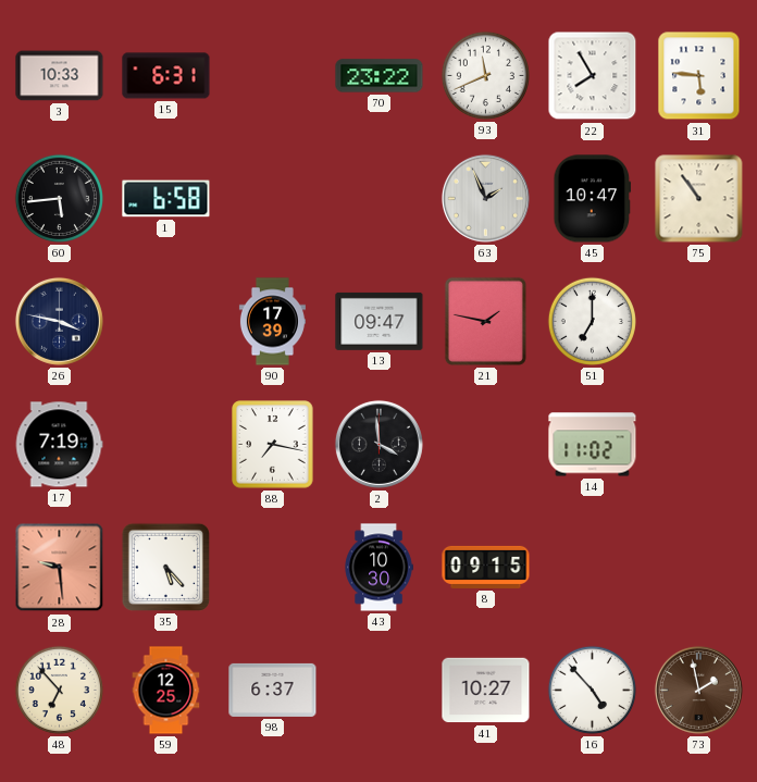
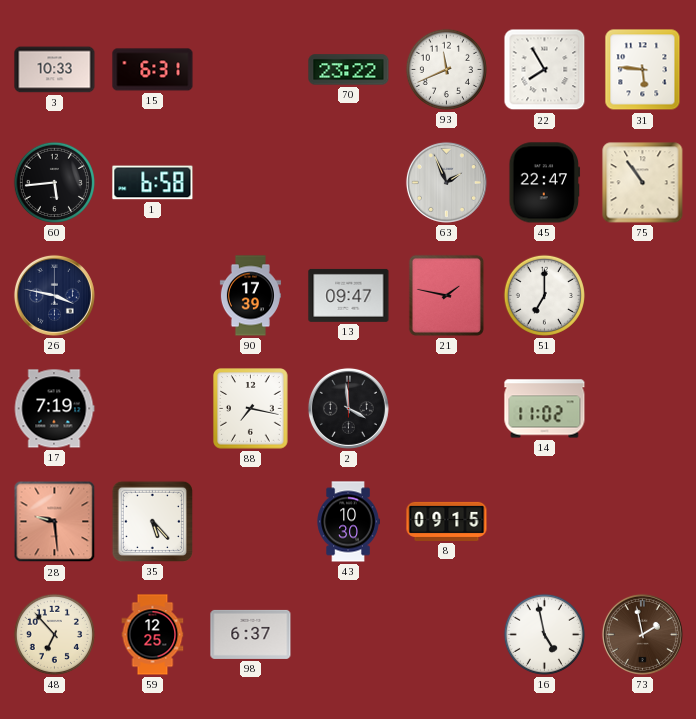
45: 10:47 -> 22:47
41: 10:27 -> none
16: 4:53 -> 4:58
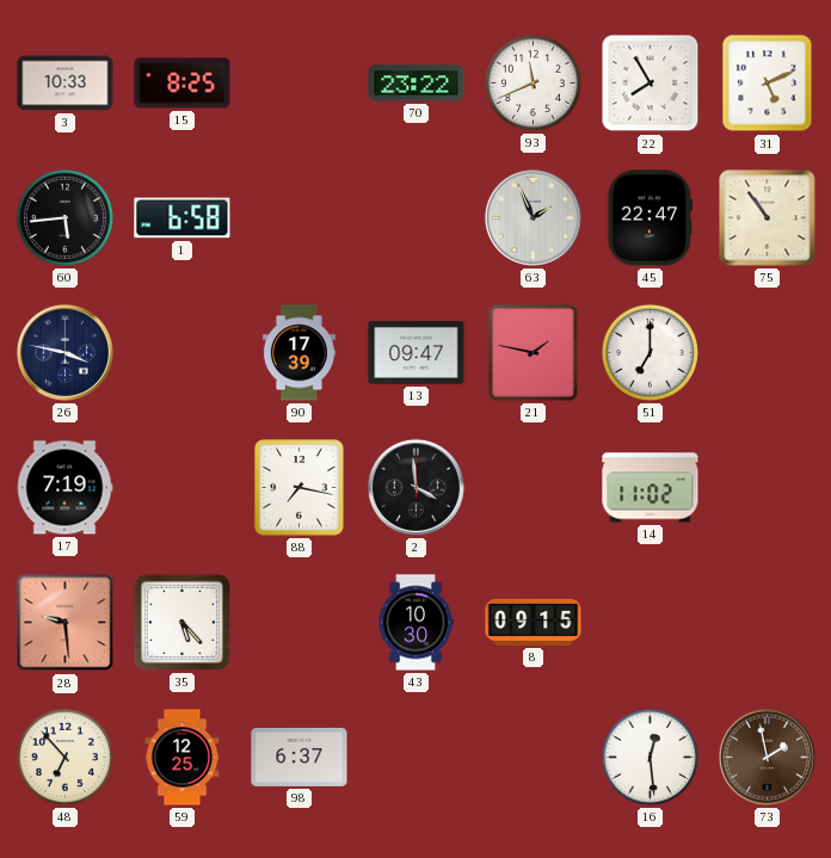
15: 6:31 -> 8:25
31: 5:46 -> 5:11
16: 4:58 -> 12:29
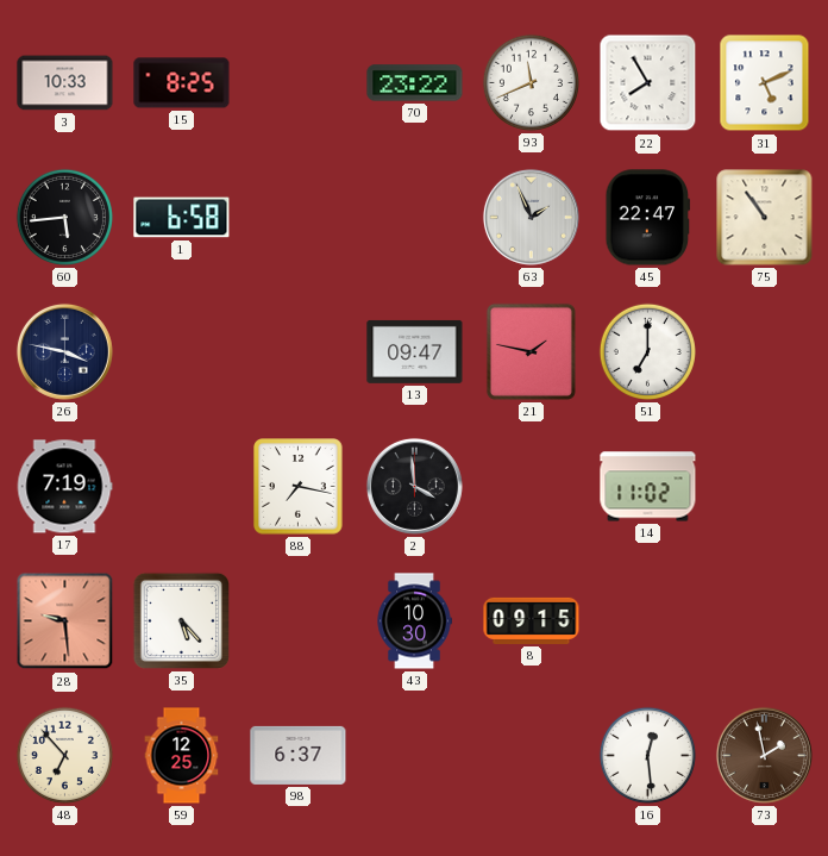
90: 17:39 -> none
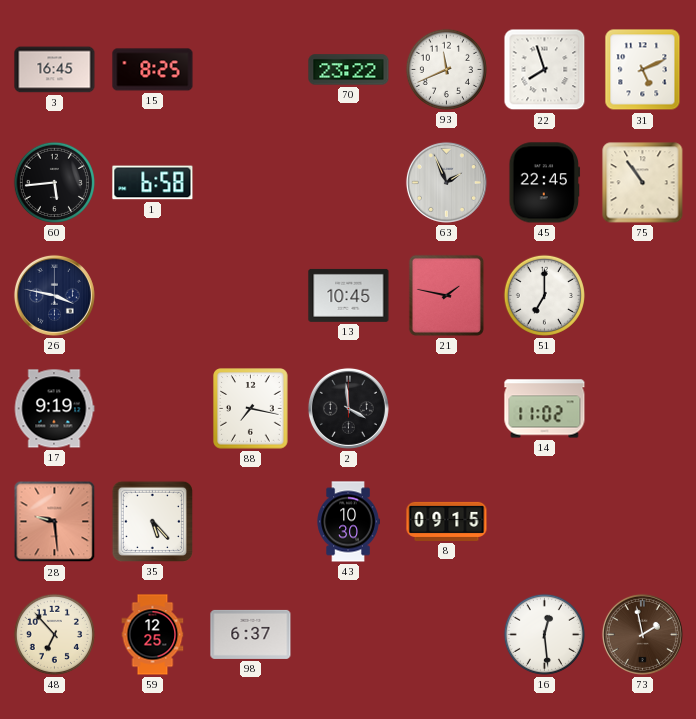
3: 10:33 -> 16:45
22: 7:55 -> 7:57
45: 22:47 -> 22:45
13: 09:47 -> 10:45
17: 7:19 -> 9:19
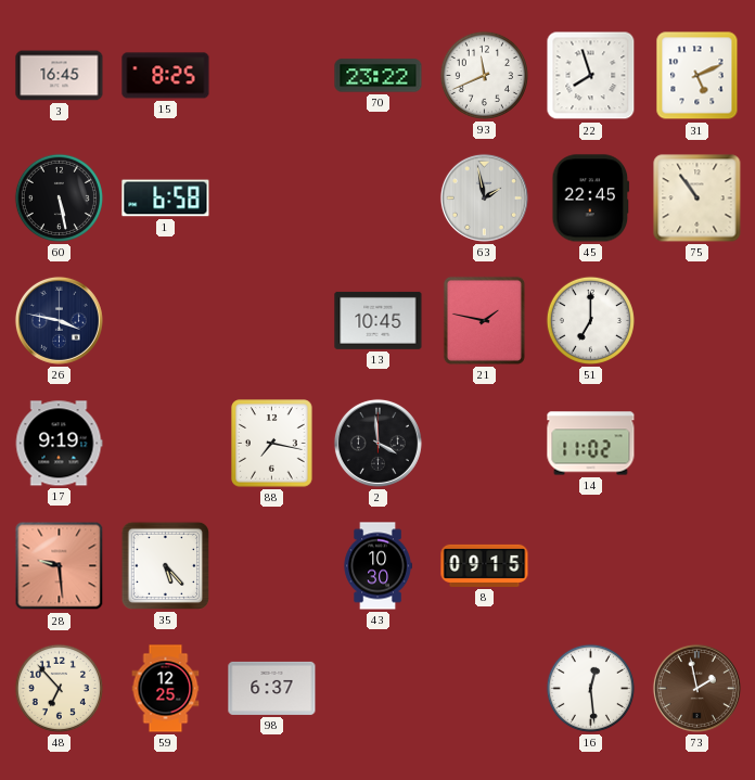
60: 5:44 -> 5:28
63: 1:56 -> 1:58
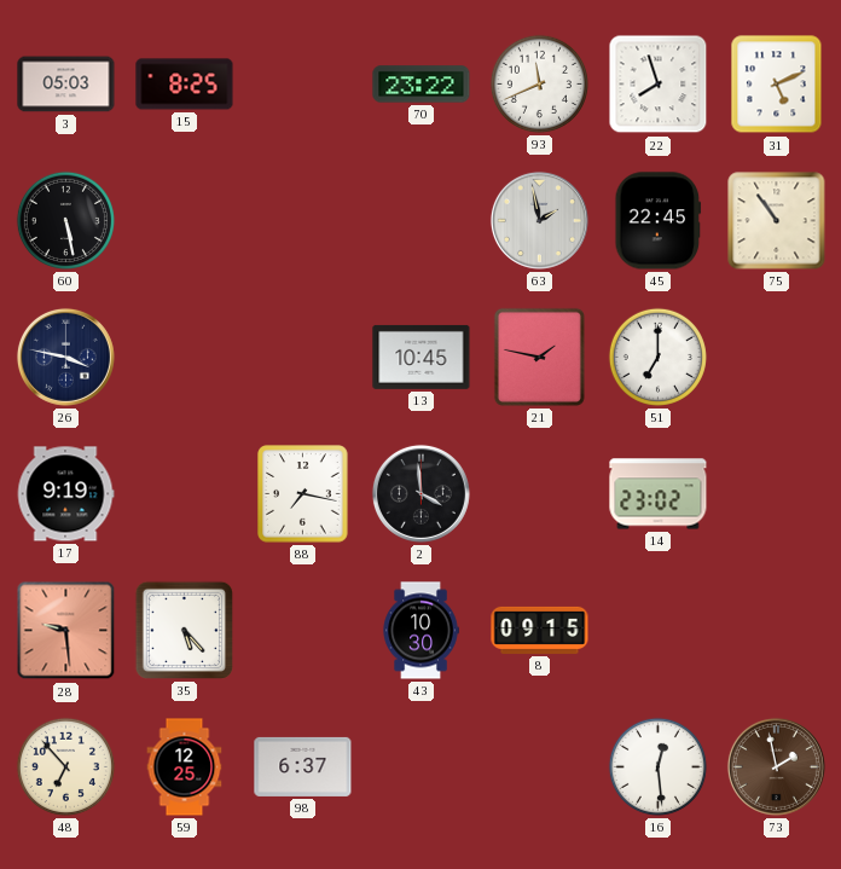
3: 16:45 -> 05:03
1: 6:58 -> none
14: 11:02 -> 23:02
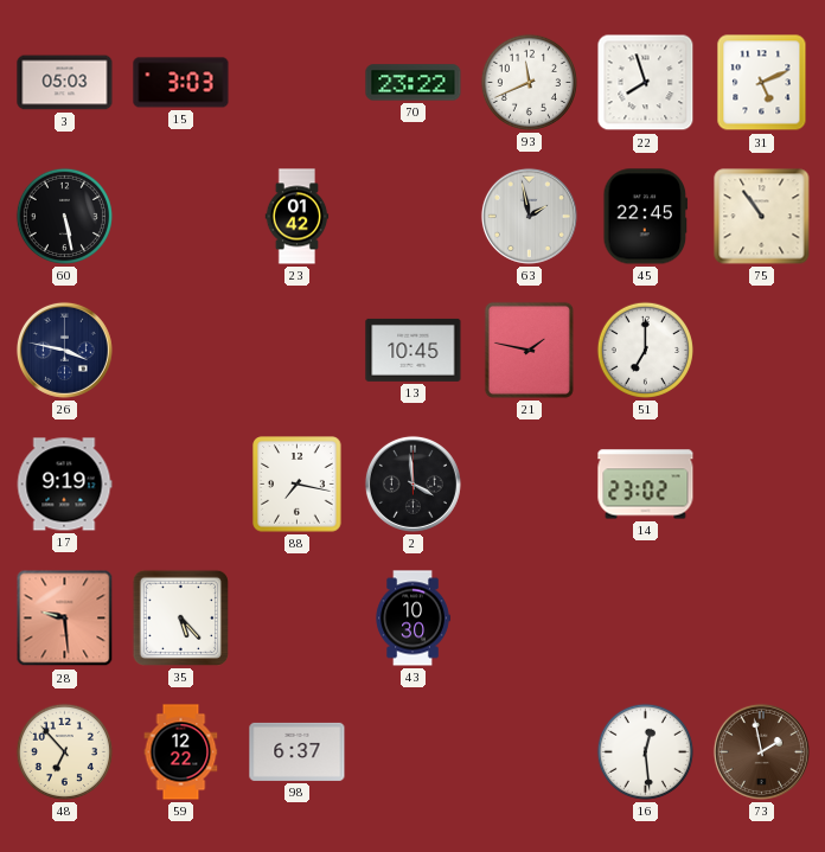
15: 8:25 -> 3:03
23: none -> 01:42
8: 09:15 -> none
59: 12:25 -> 12:22
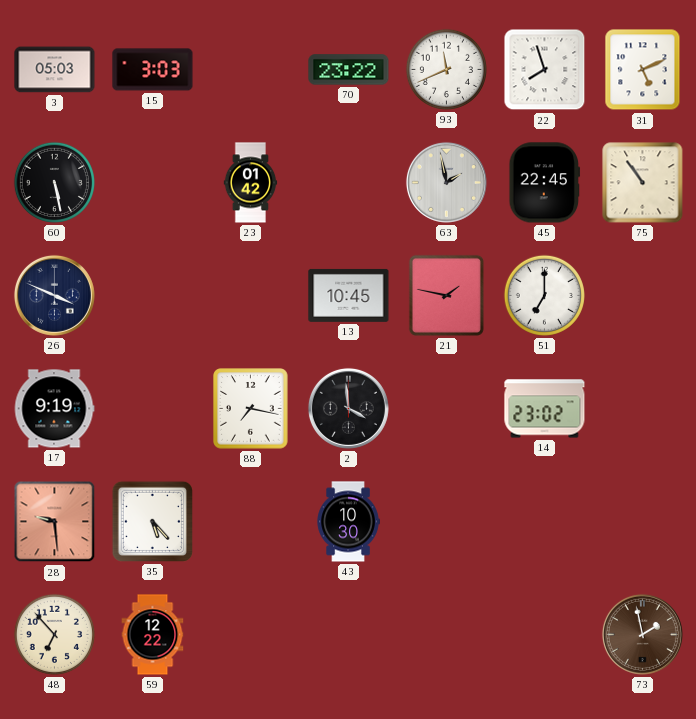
26: 3:47 -> 3:49
98: 6:37 -> none
16: 12:29 -> none
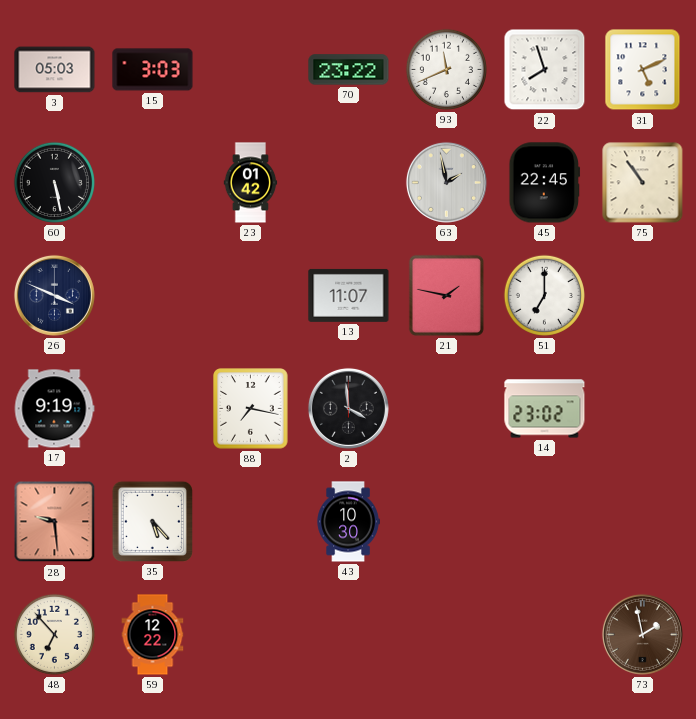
13: 10:45 -> 11:07
